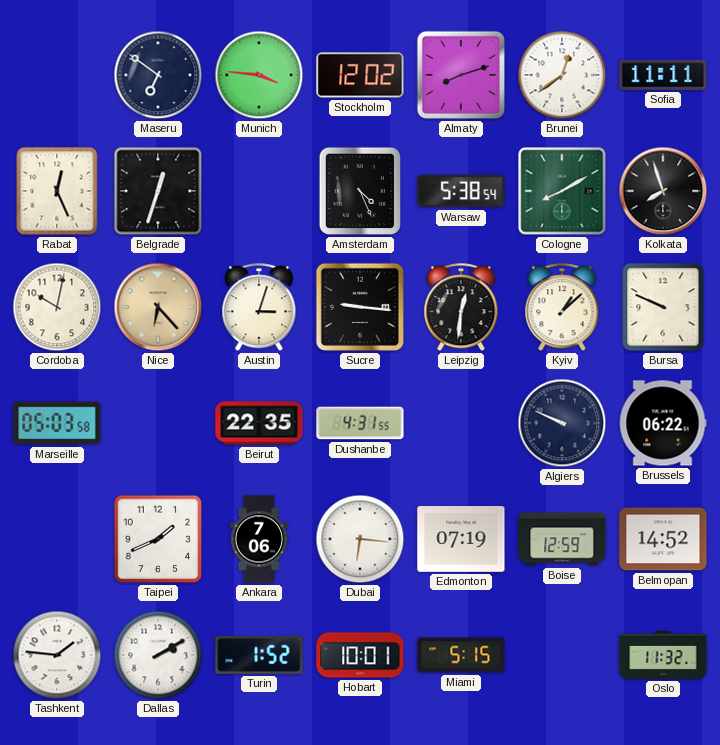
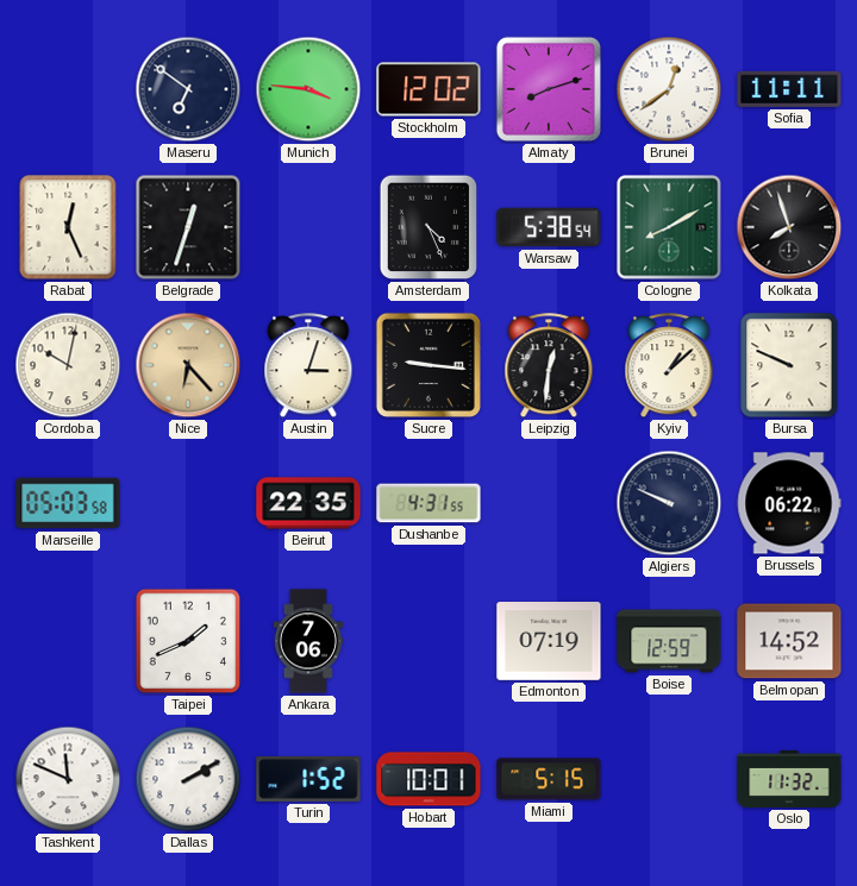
Dubai: 6:16 -> none
Tashkent: 1:46 -> 11:49
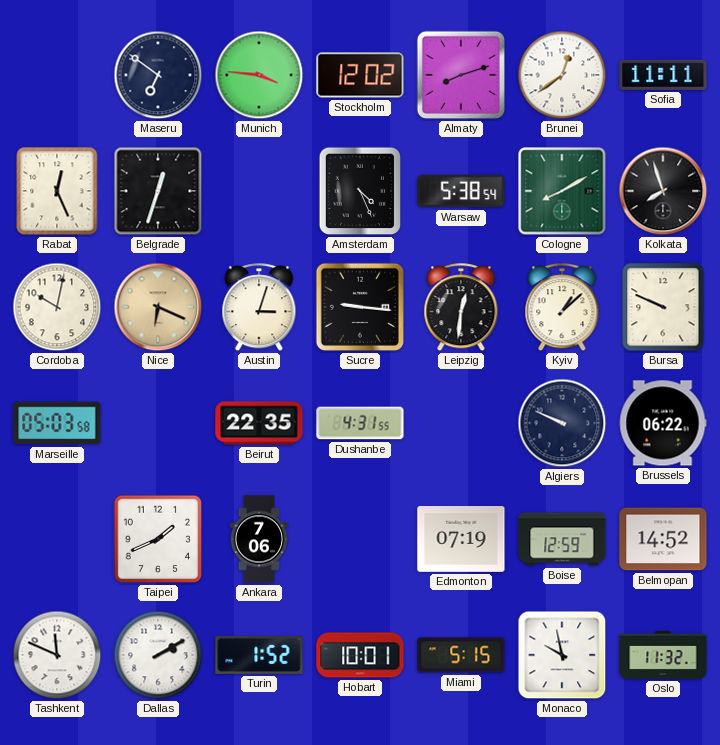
Nice: 6:23 -> 6:19
Monaco: none -> 9:58
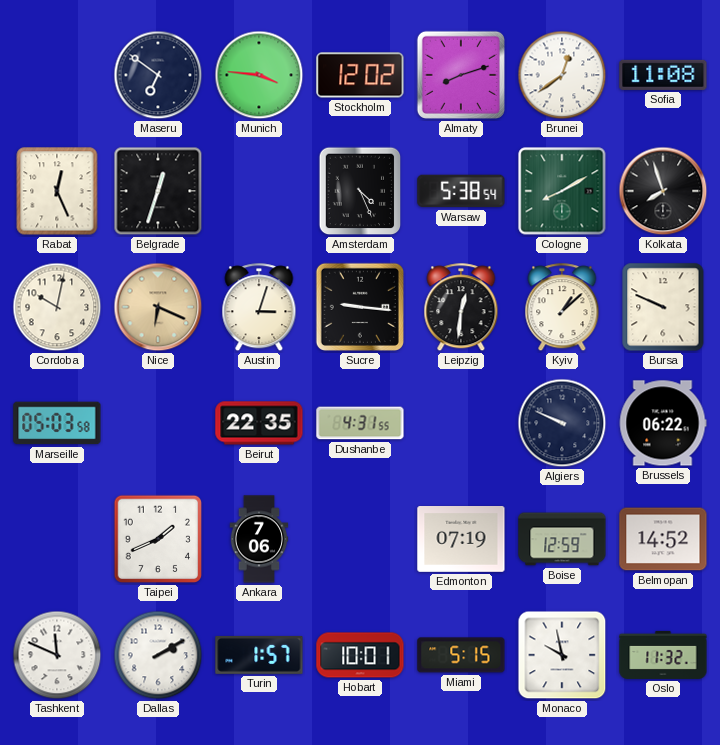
Sofia: 11:11 -> 11:08
Turin: 1:52 -> 1:57
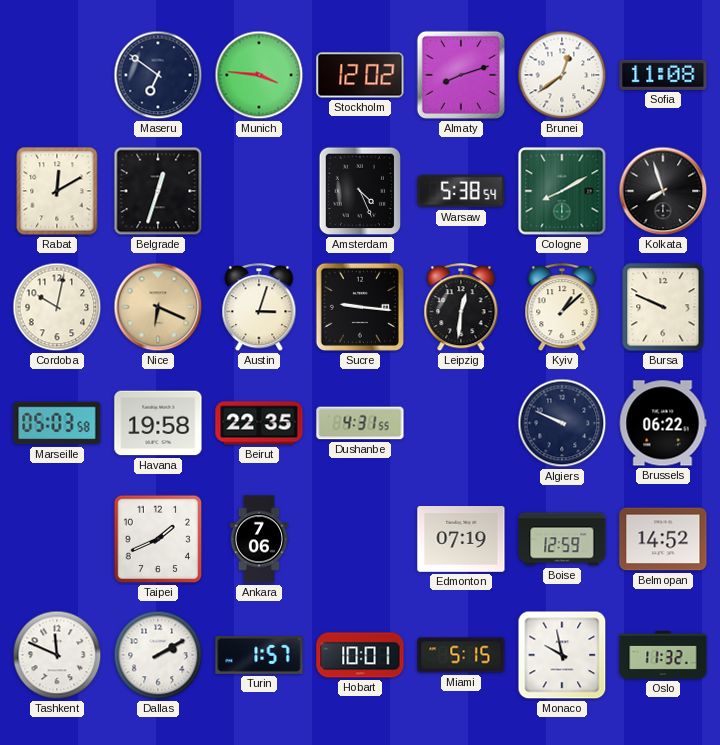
Rabat: 12:26 -> 12:10
Havana: none -> 19:58
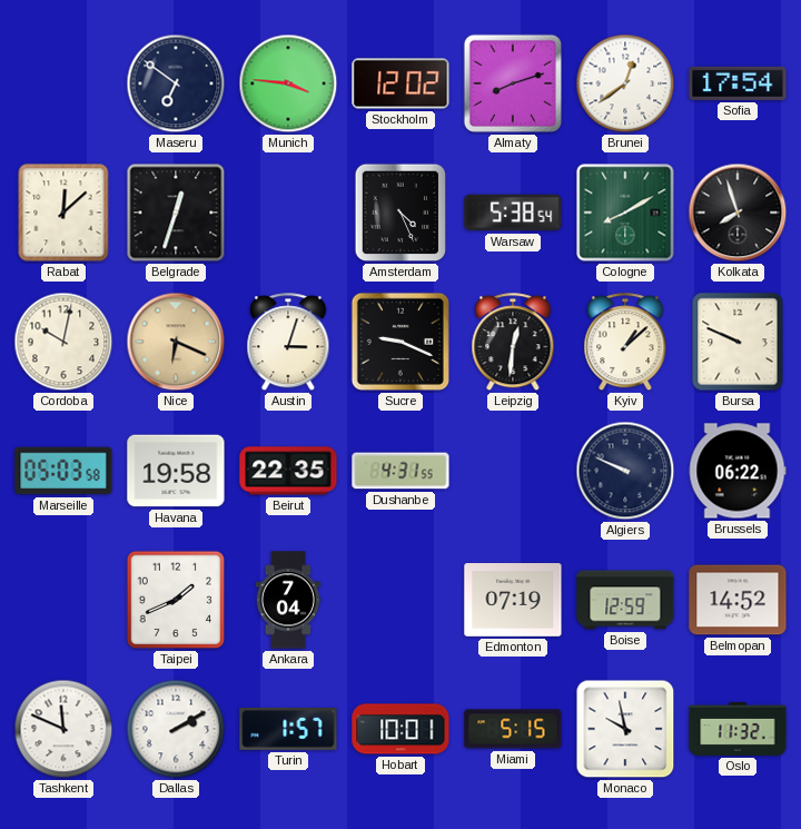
Sofia: 11:08 -> 17:54
Rabat: 12:10 -> 12:08
Sucre: 9:16 -> 9:19
Ankara: 7:06 -> 7:04
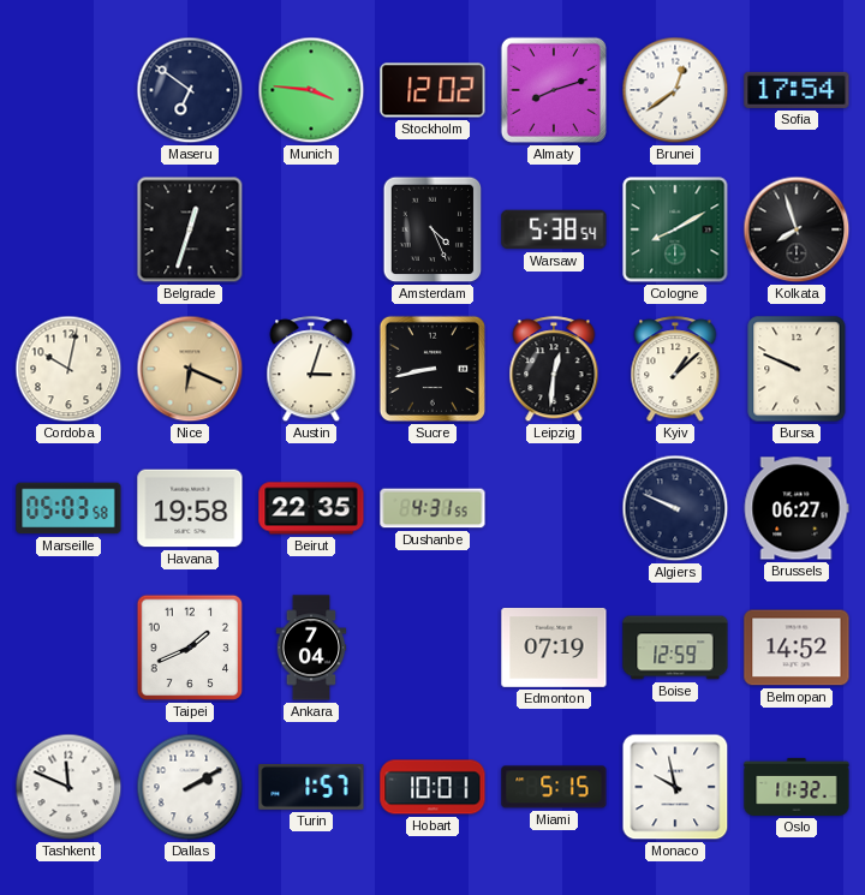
Rabat: 12:08 -> none
Sucre: 9:19 -> 8:43
Brussels: 06:22 -> 06:27
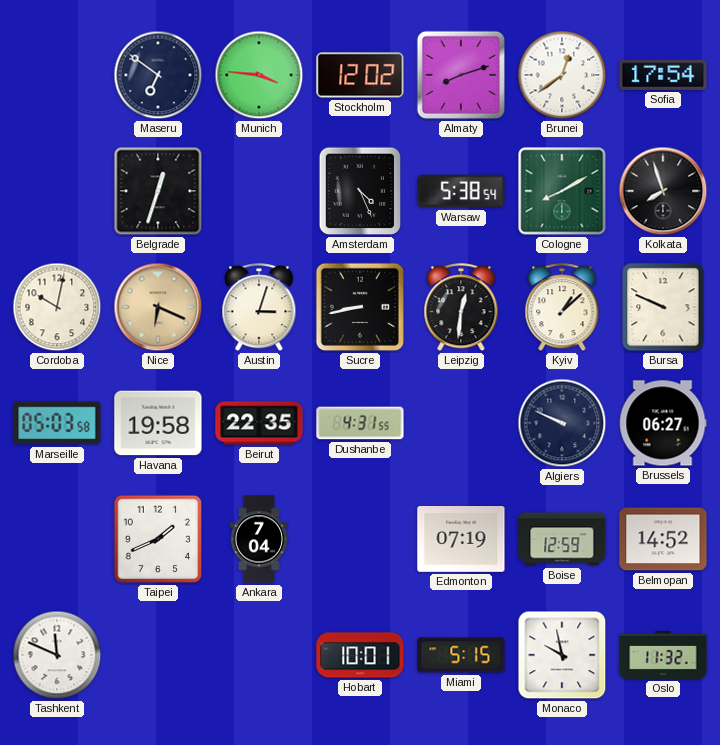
Dallas: 2:10 -> none
Turin: 1:57 -> none
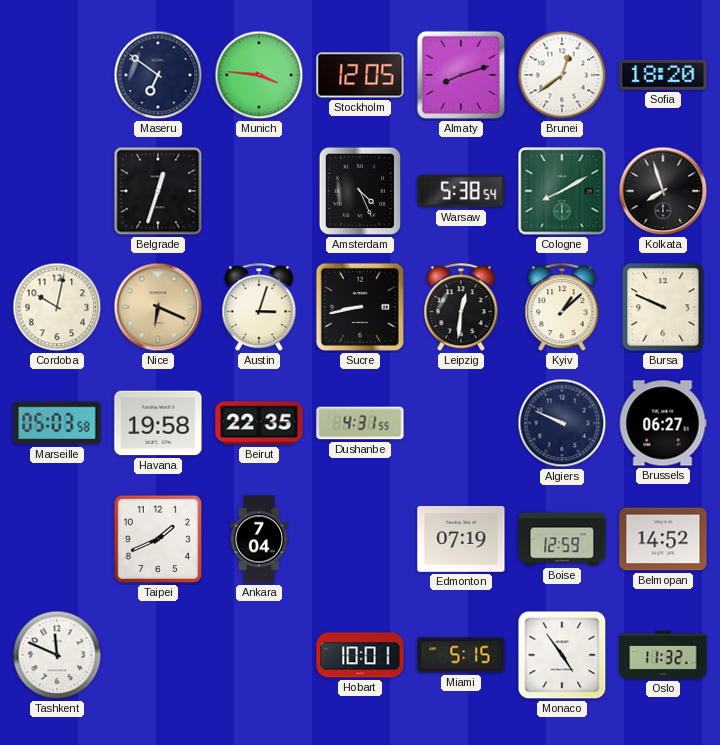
Stockholm: 12:02 -> 12:05
Sofia: 17:54 -> 18:20
Monaco: 9:58 -> 4:54
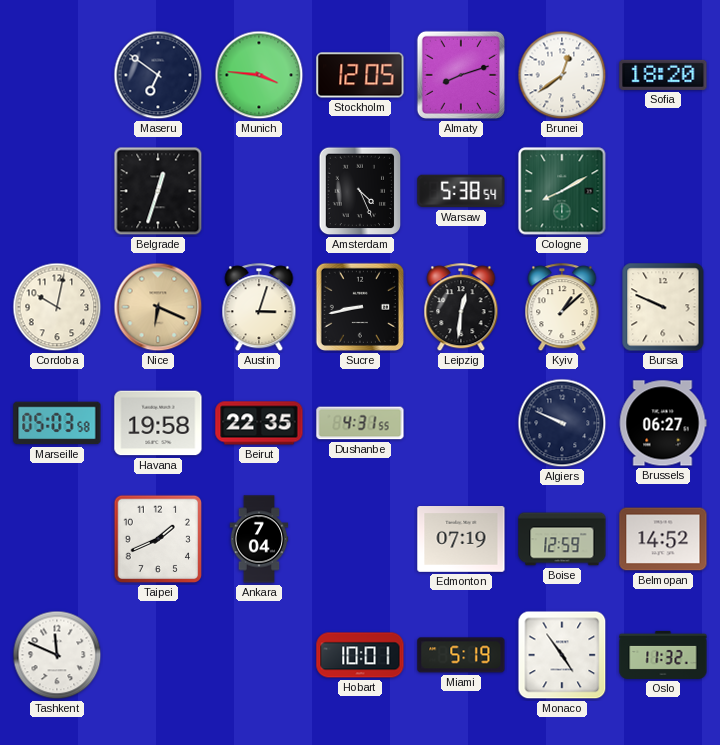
Kolkata: 7:57 -> none
Miami: 5:15 -> 5:19
